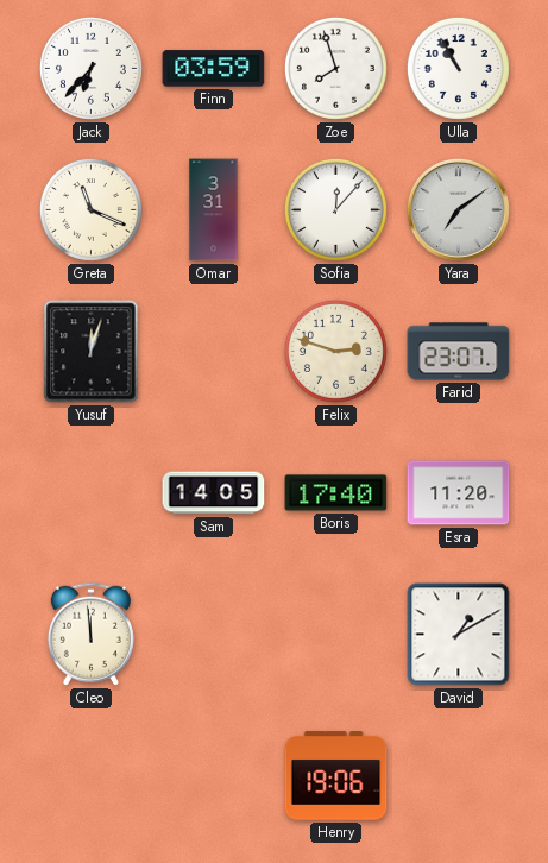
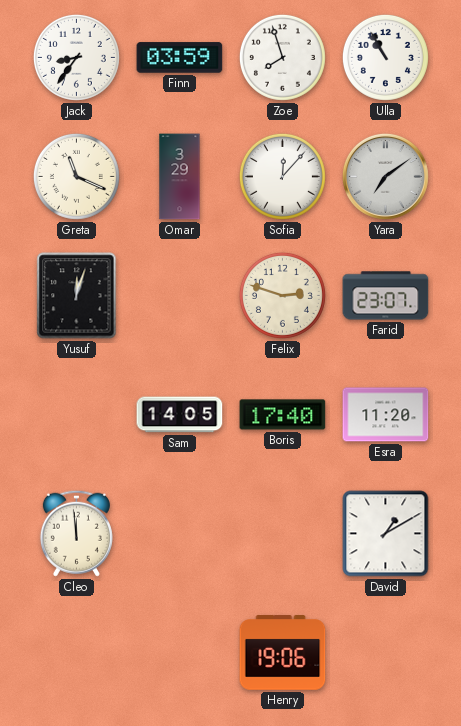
Jack: 6:37 -> 8:36
Omar: 3:31 -> 3:29
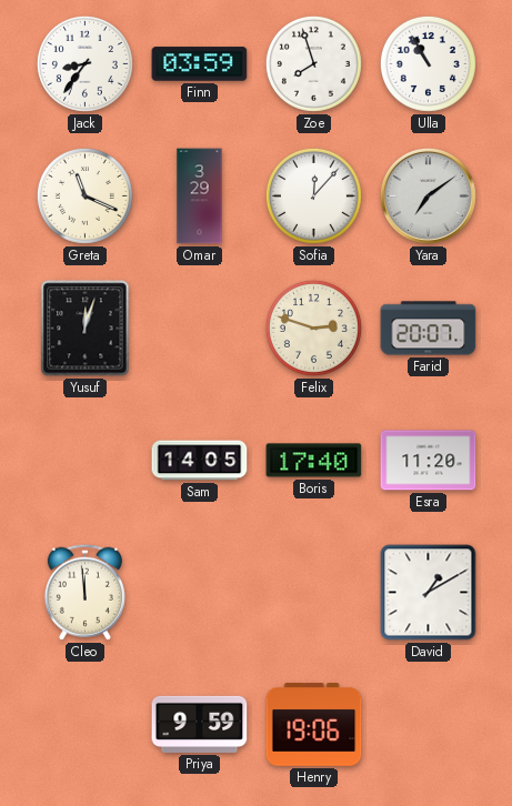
Farid: 23:07 -> 20:07
Priya: none -> 9:59
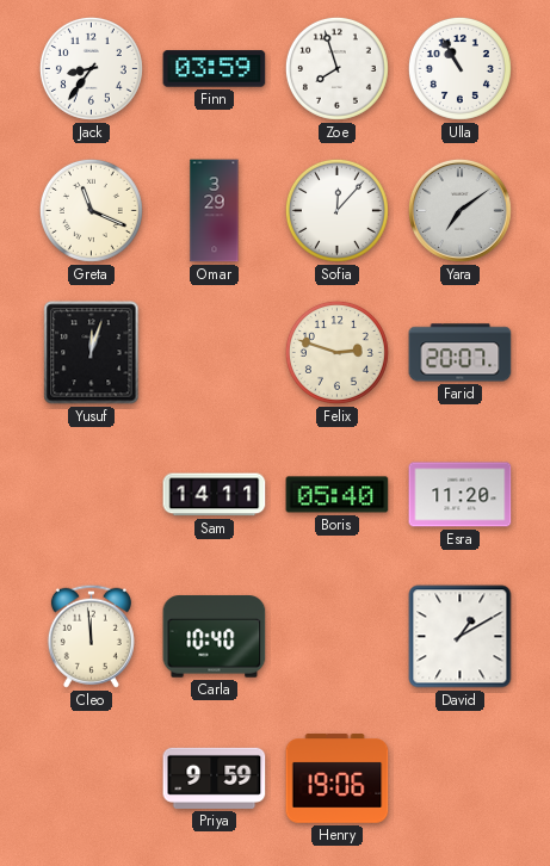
Sam: 14:05 -> 14:11
Boris: 17:40 -> 05:40
Carla: none -> 10:40
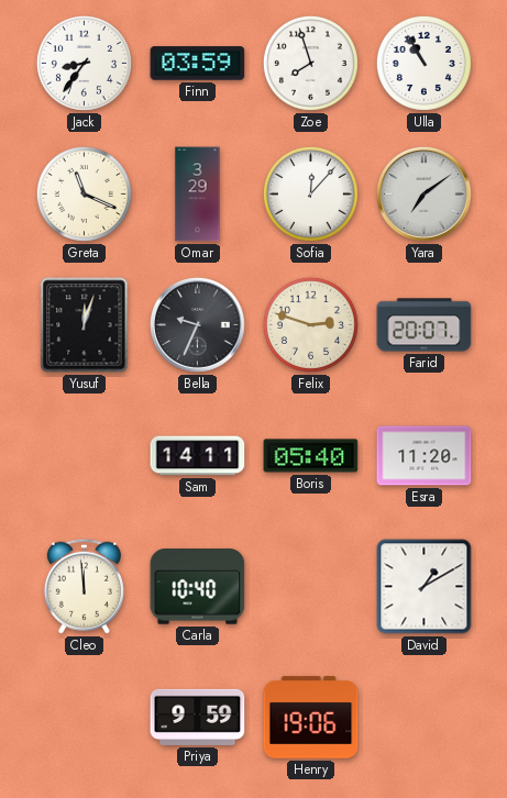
Bella: none -> 9:34
